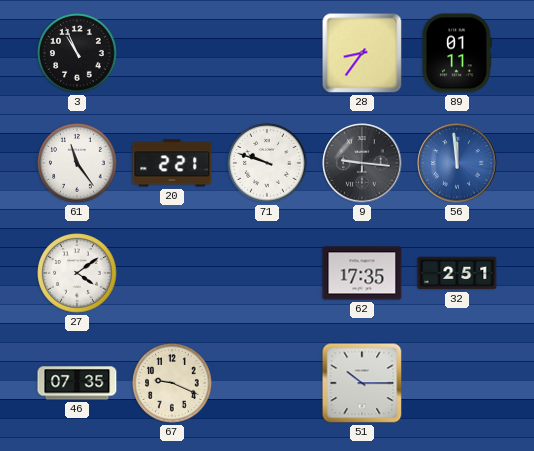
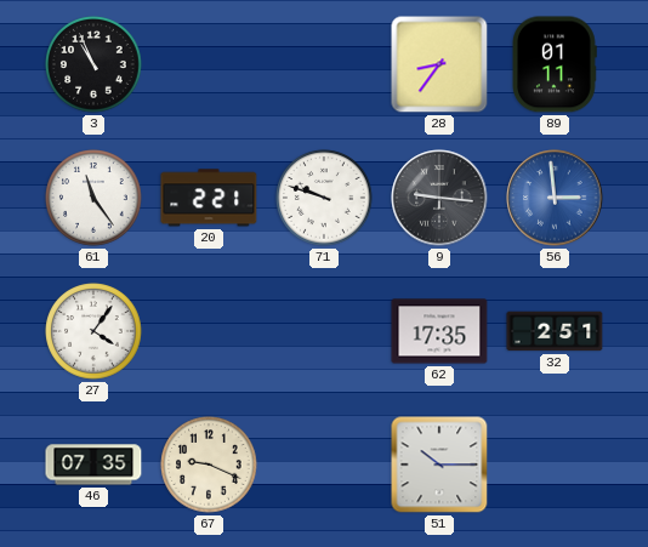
56: 11:59 -> 2:59
27: 4:09 -> 4:06
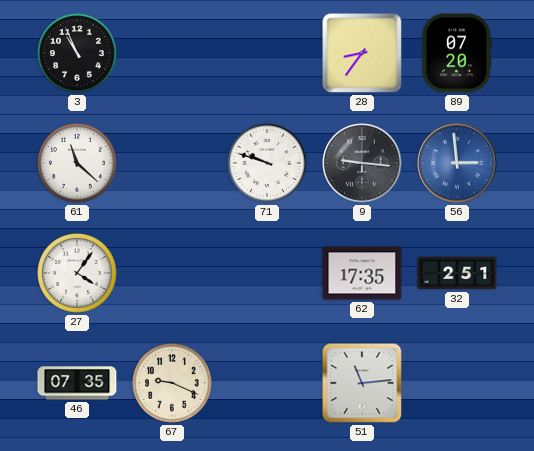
89: 01:11 -> 07:20
61: 11:24 -> 11:22
20: 2:21 -> none
51: 10:15 -> 11:14
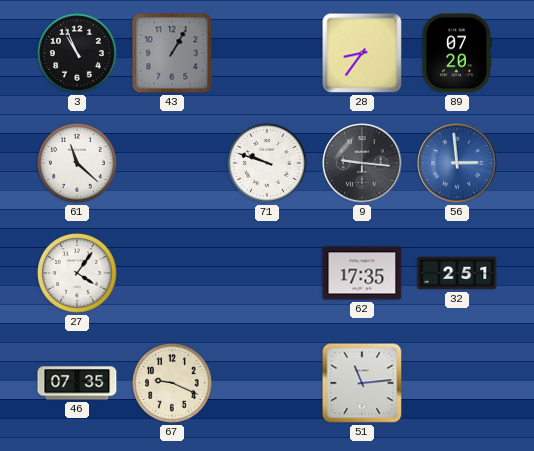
43: none -> 1:05
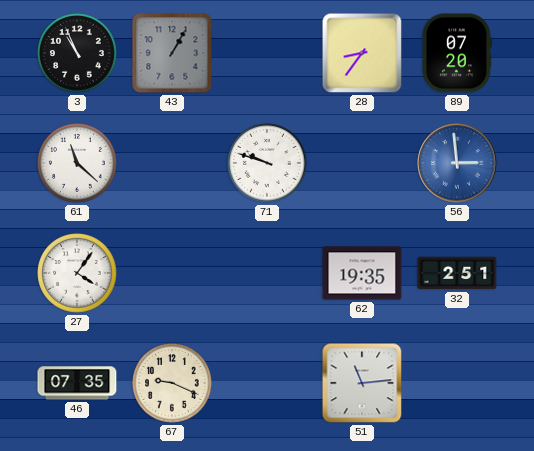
9: 9:16 -> none
62: 17:35 -> 19:35
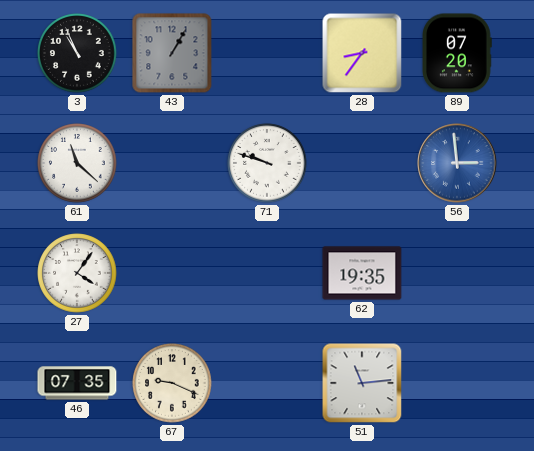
32: 2:51 -> none
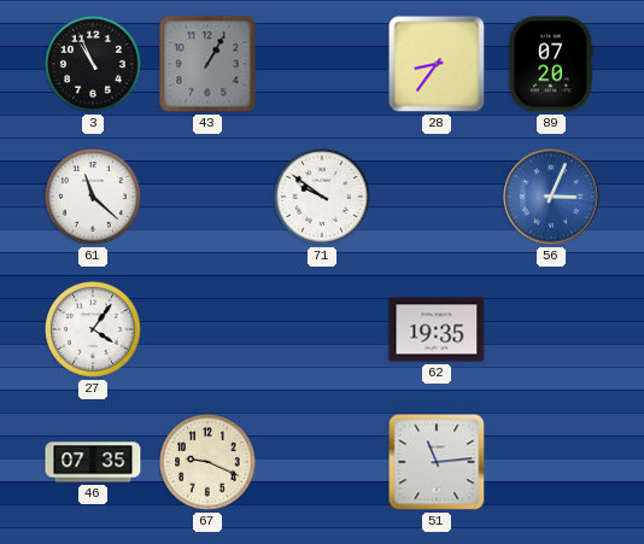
71: 9:48 -> 9:51
56: 2:59 -> 3:04
